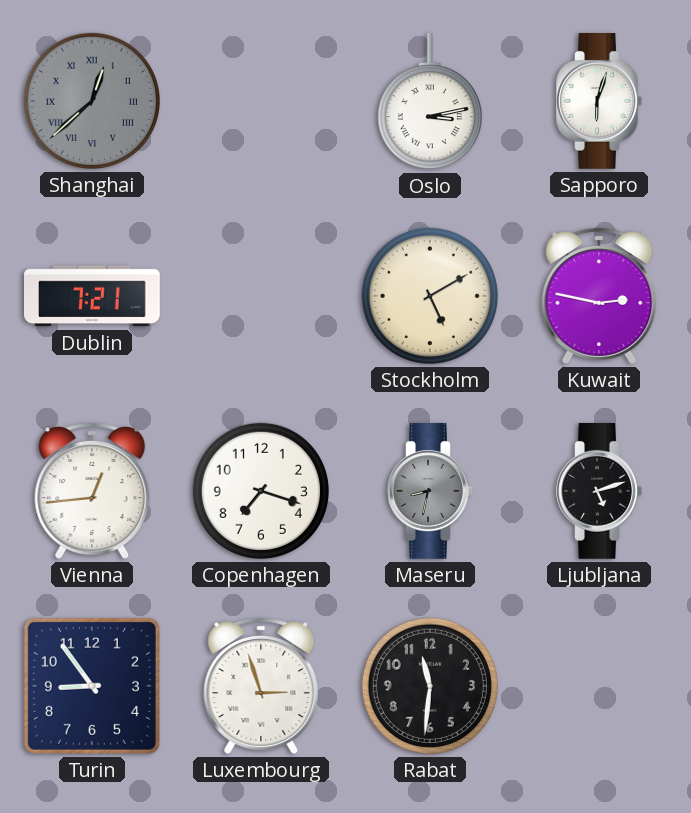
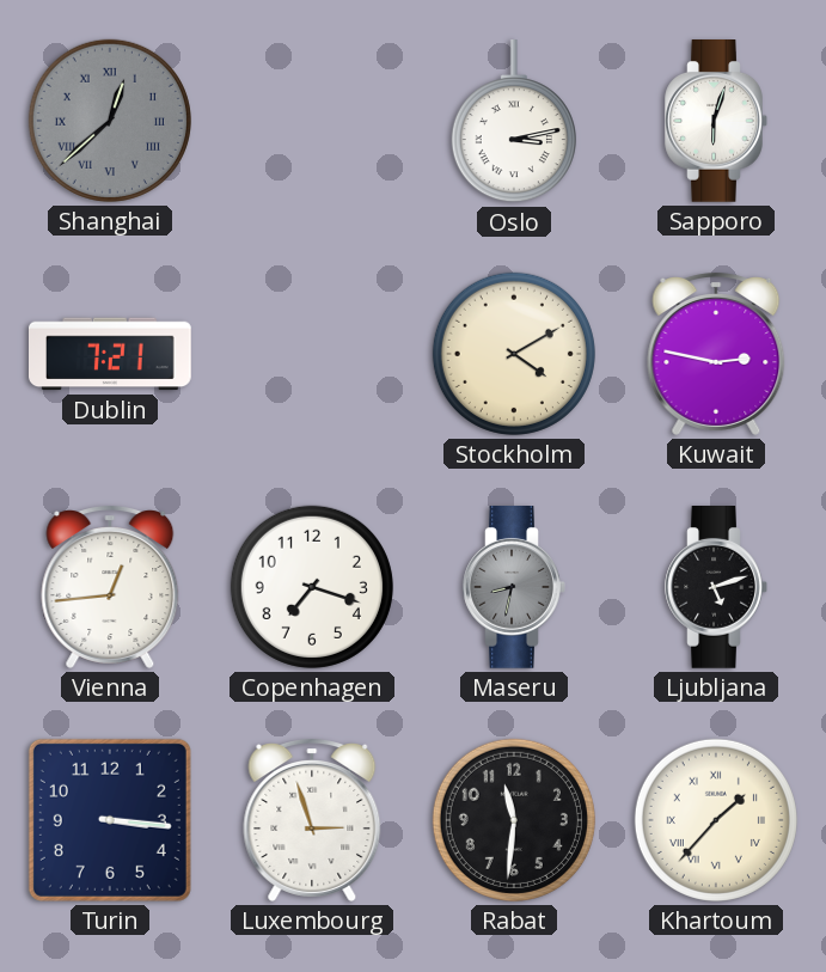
Stockholm: 5:10 -> 4:10
Turin: 8:54 -> 3:16
Khartoum: none -> 1:37
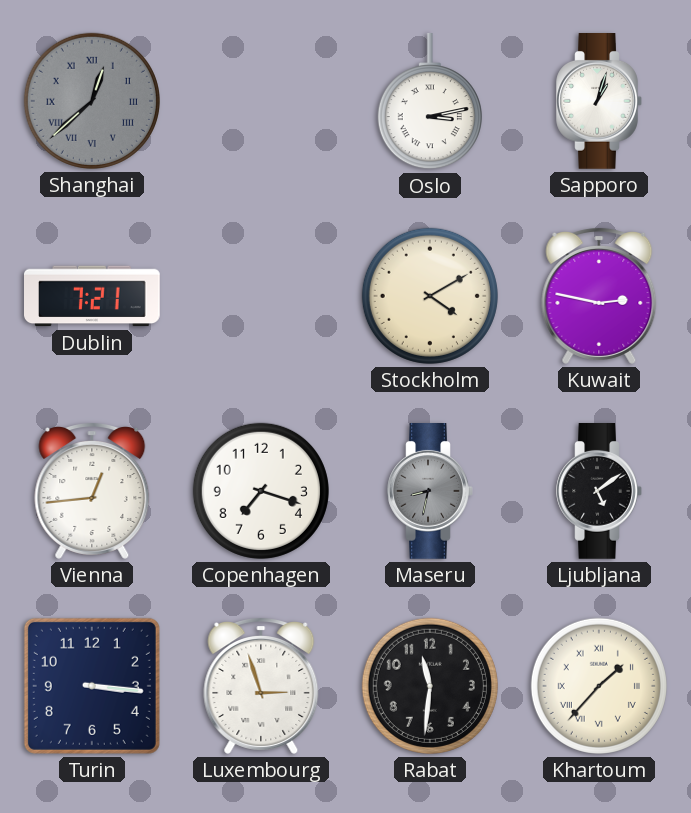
Sapporo: 6:03 -> 1:03
Ljubljana: 5:12 -> 5:09
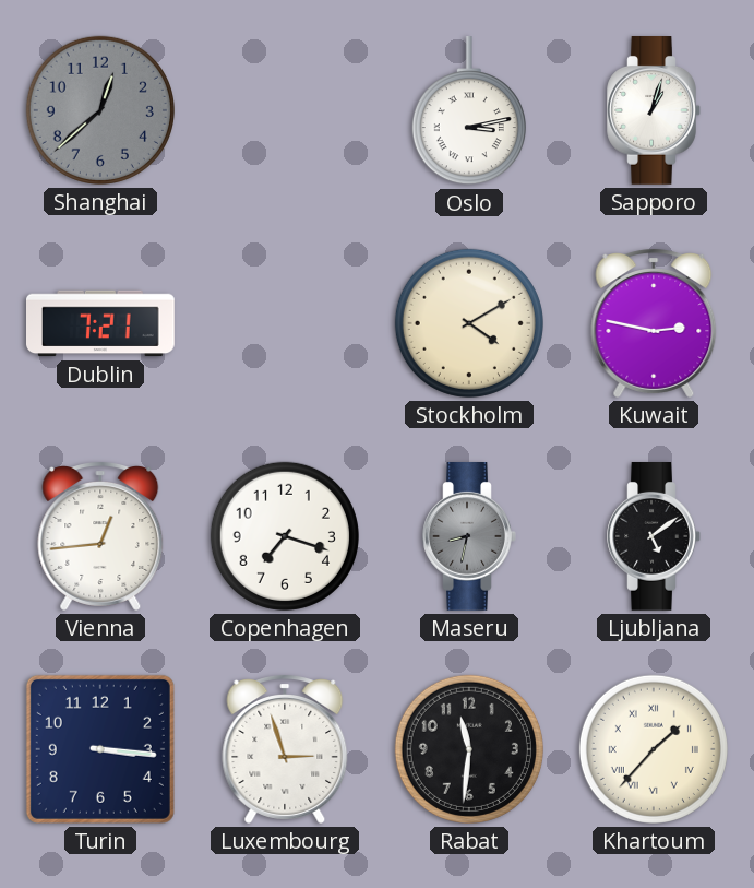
Shanghai numerals: Roman -> Arabic
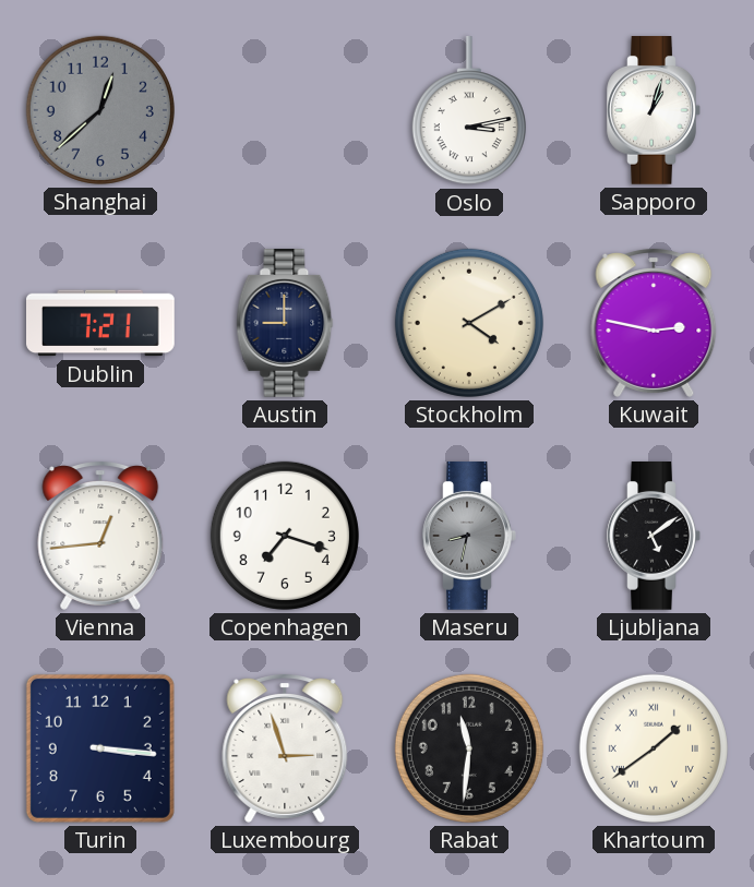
Austin: none -> 9:00
Khartoum: 1:37 -> 1:39
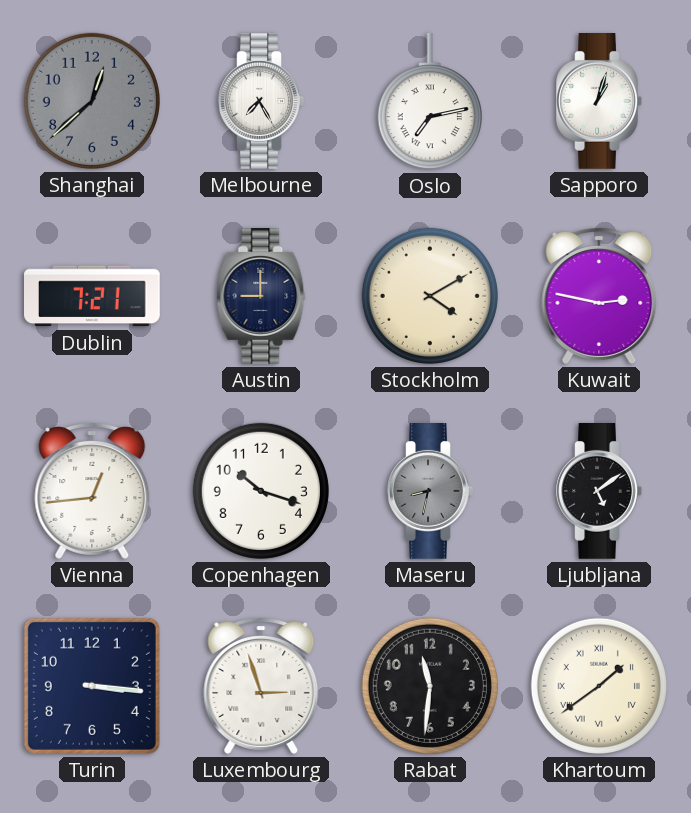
Melbourne: none -> 7:25
Oslo: 3:13 -> 7:13
Copenhagen: 7:18 -> 10:18
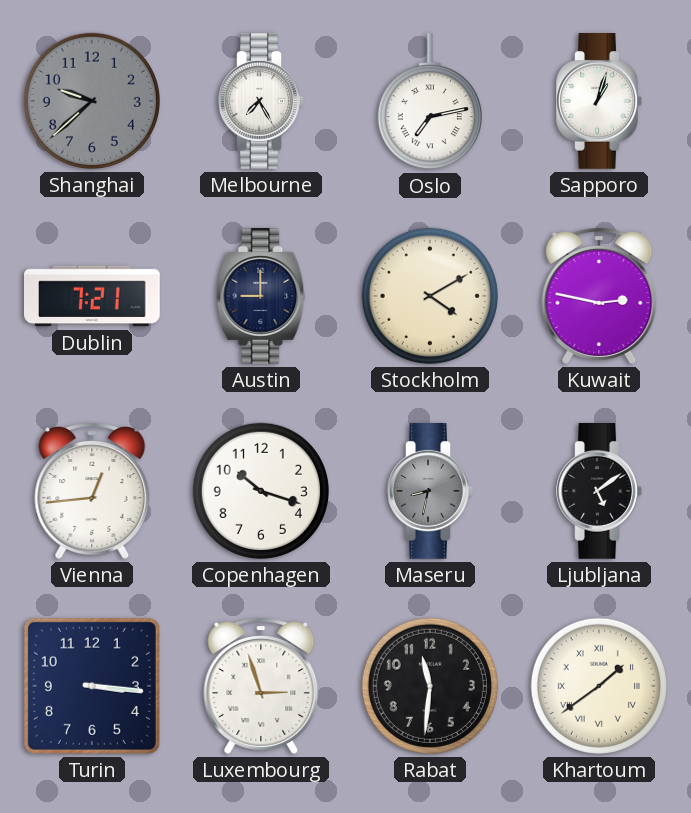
Shanghai: 12:38 -> 9:38
